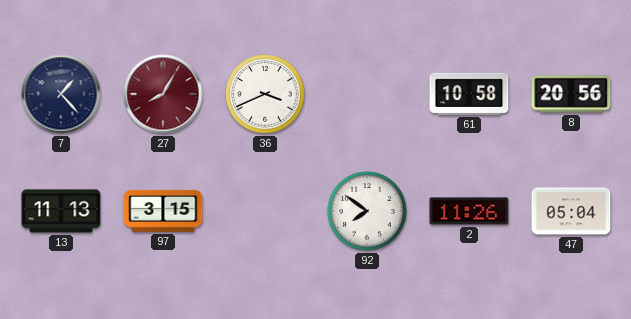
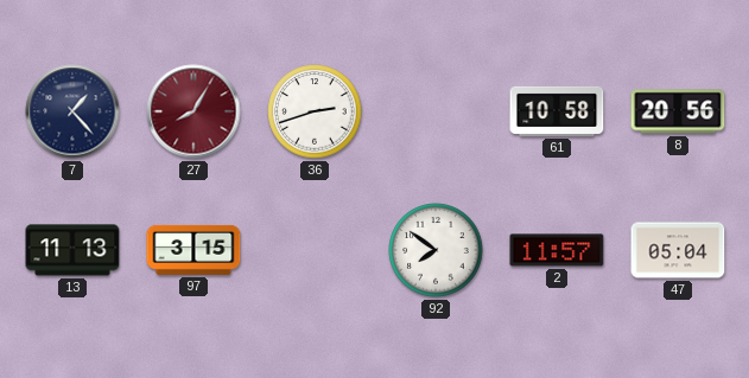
36: 3:41 -> 2:42
2: 11:26 -> 11:57
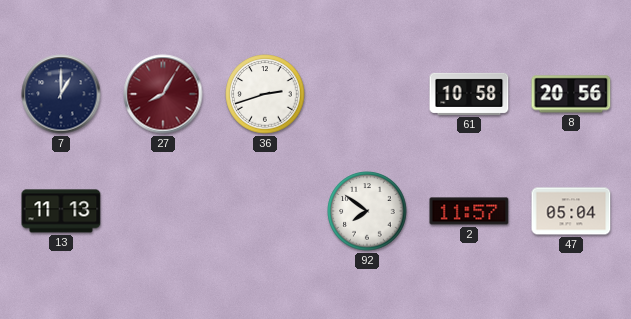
7: 1:23 -> 1:00
97: 3:15 -> none
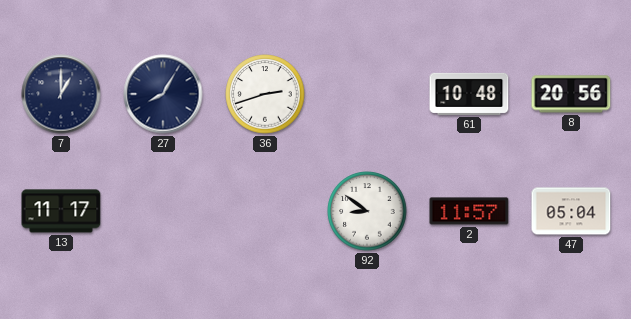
27 dial: burgundy -> navy
61: 10:58 -> 10:48
13: 11:13 -> 11:17
92: 7:51 -> 8:51
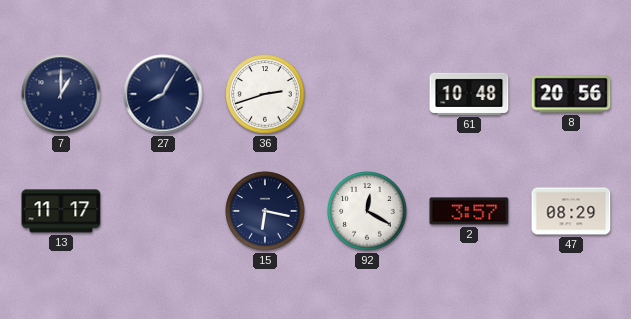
15: none -> 6:17
92: 8:51 -> 12:20
2: 11:57 -> 3:57
47: 05:04 -> 08:29
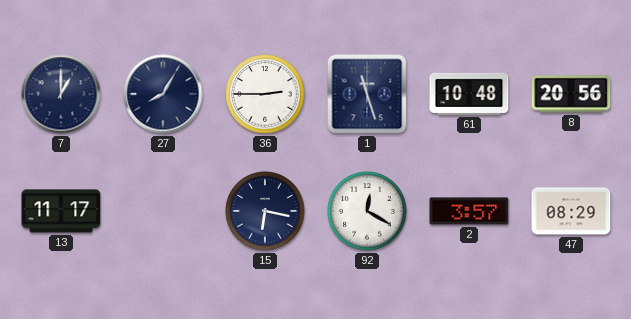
36: 2:42 -> 2:45
1: none -> 11:27
